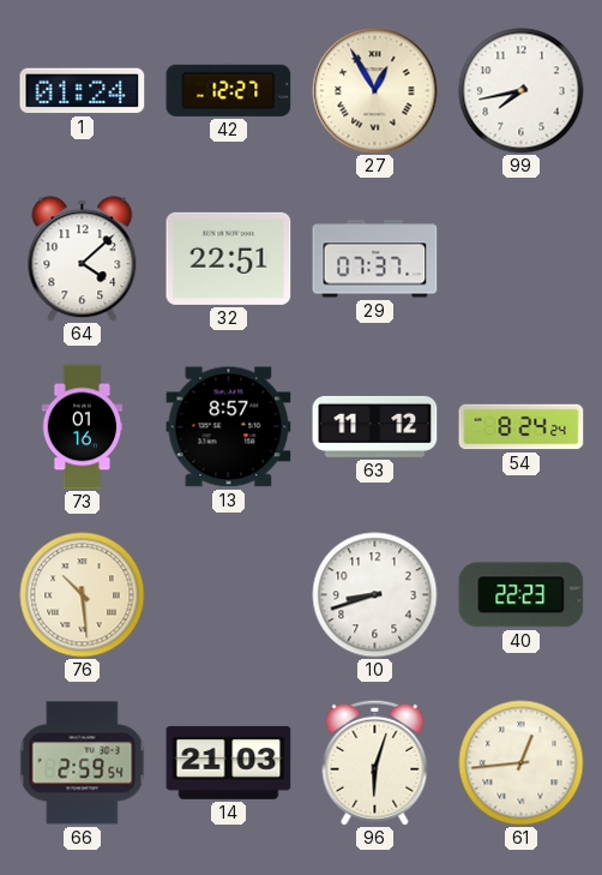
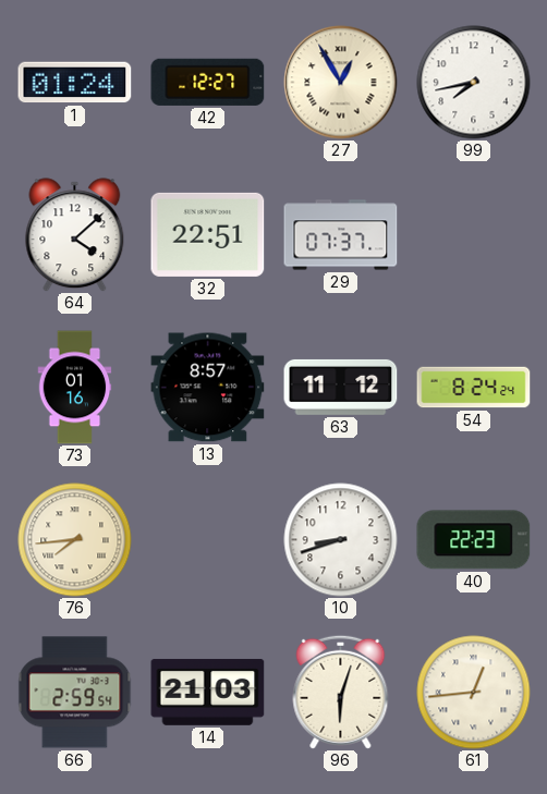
76: 10:29 -> 7:44
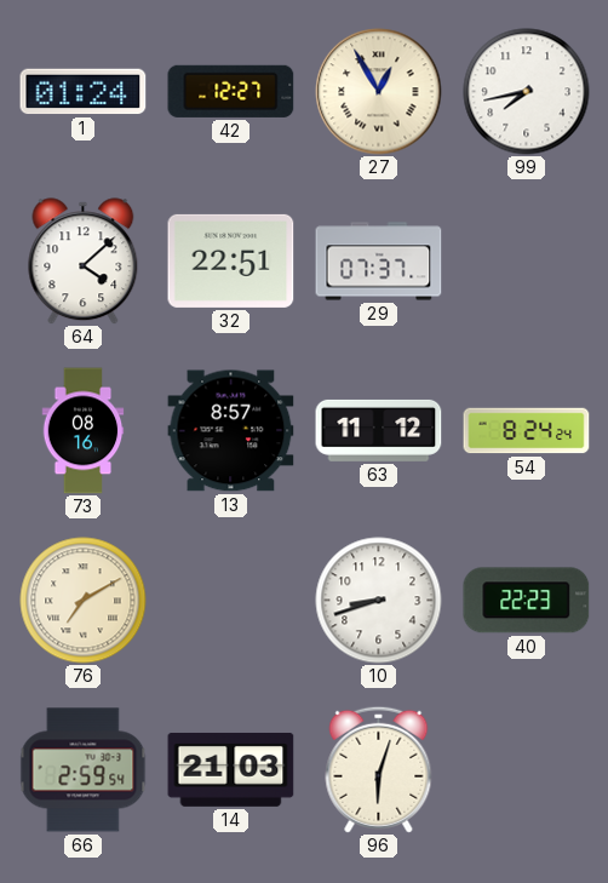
73: 01:16 -> 08:16
76: 7:44 -> 7:10
61: 12:44 -> none
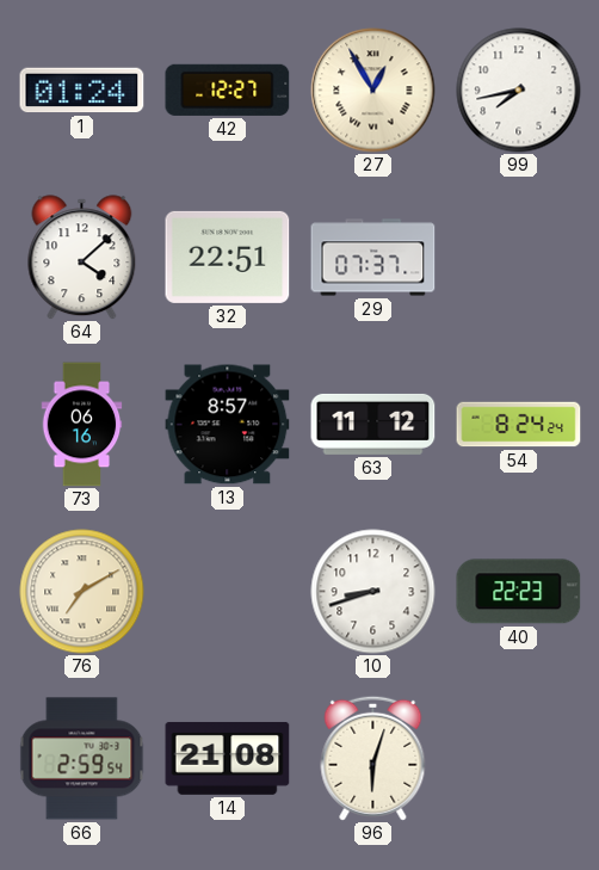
73: 08:16 -> 06:16
14: 21:03 -> 21:08
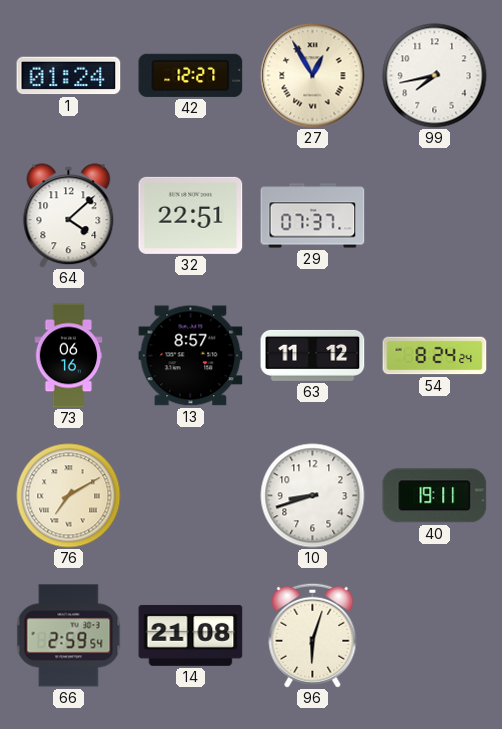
40: 22:23 -> 19:11
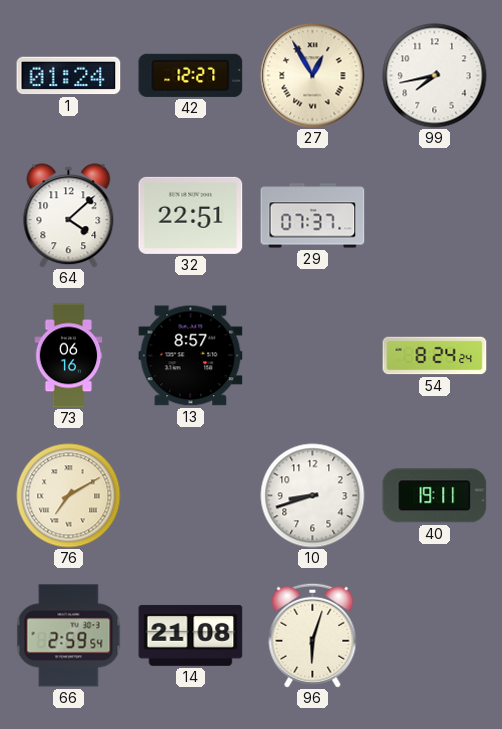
63: 11:12 -> none
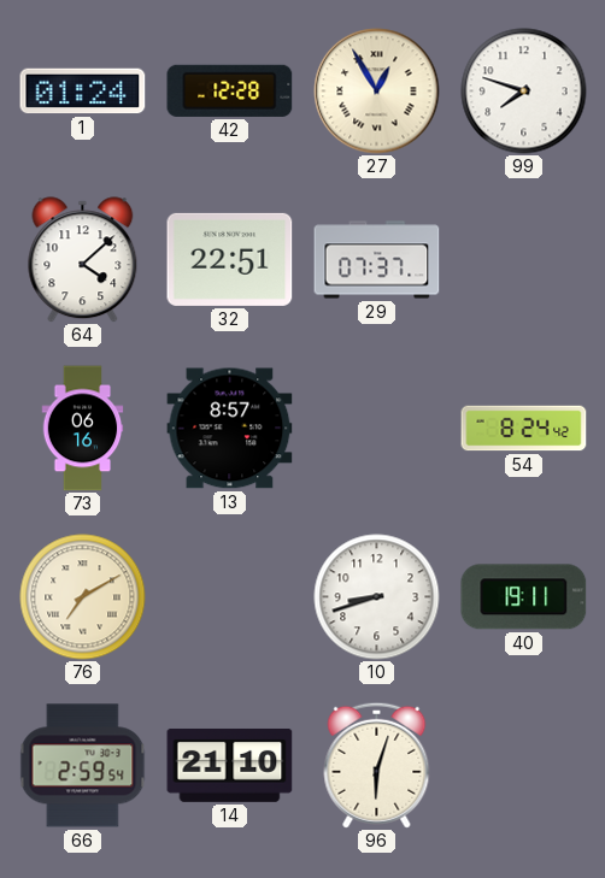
42: 12:27 -> 12:28
99: 7:43 -> 7:48
54: 8:24:24 -> 8:24:42
14: 21:08 -> 21:10
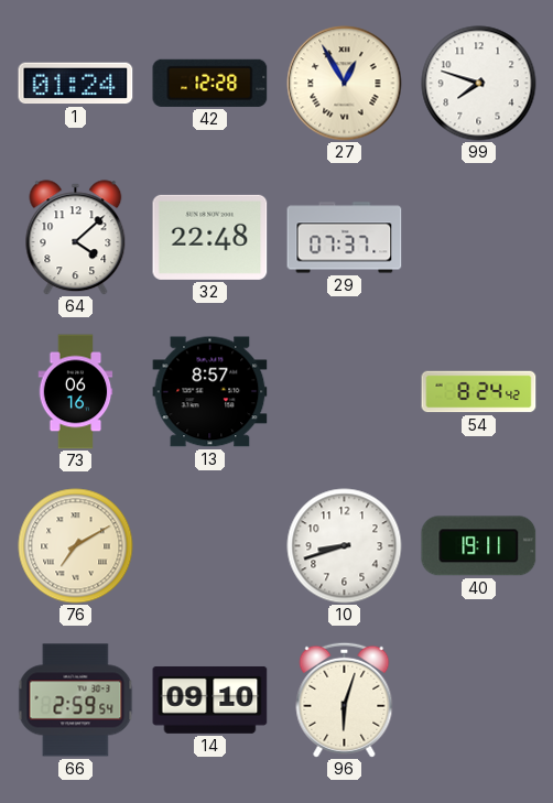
32: 22:51 -> 22:48
14: 21:10 -> 09:10
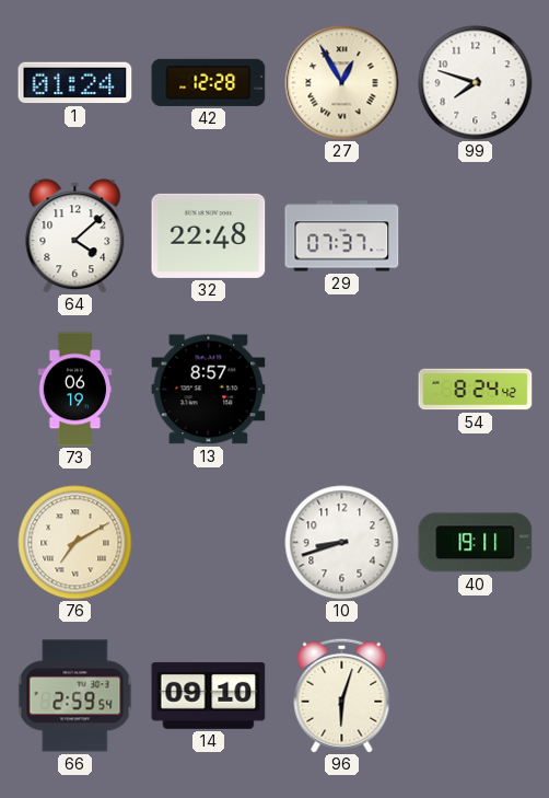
73: 06:16 -> 06:19
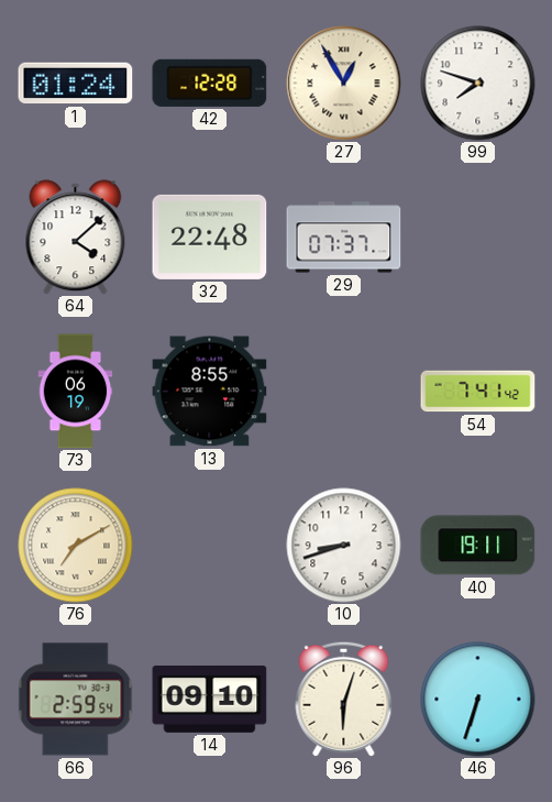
13: 8:57 -> 8:55
54: 8:24 -> 7:41
46: none -> 6:33
